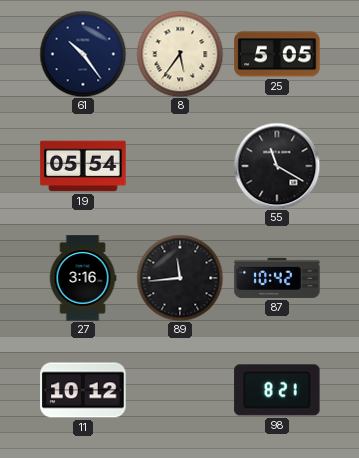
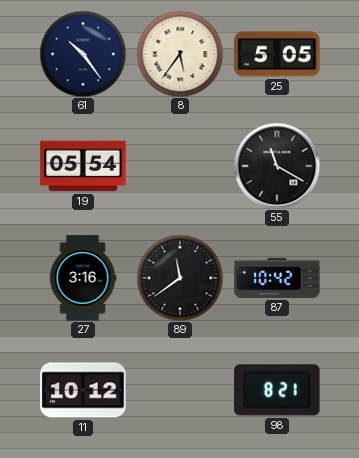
89: 11:44 -> 11:39
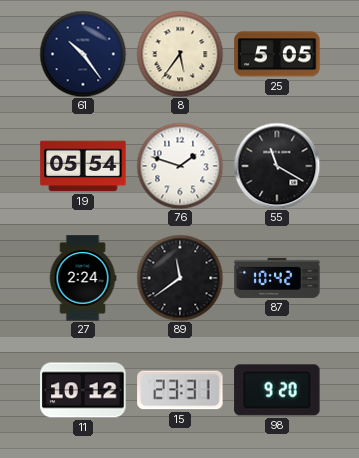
76: none -> 1:48
27: 3:16 -> 2:24
15: none -> 23:31
98: 8:21 -> 9:20
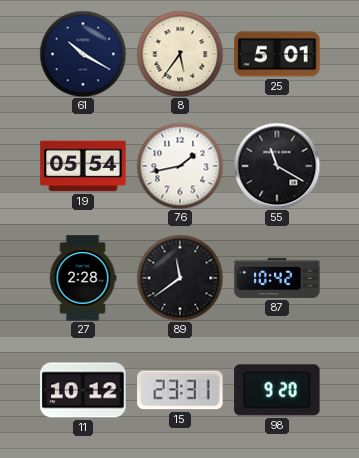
61: 10:24 -> 10:20
25: 5:05 -> 5:01
76: 1:48 -> 1:43
27: 2:24 -> 2:28
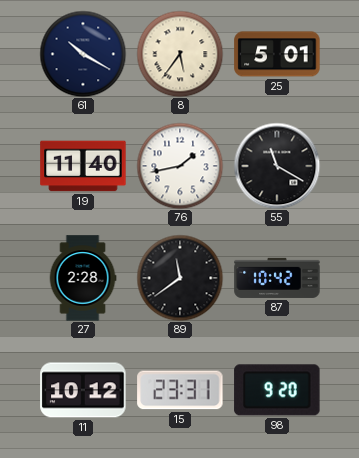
19: 05:54 -> 11:40
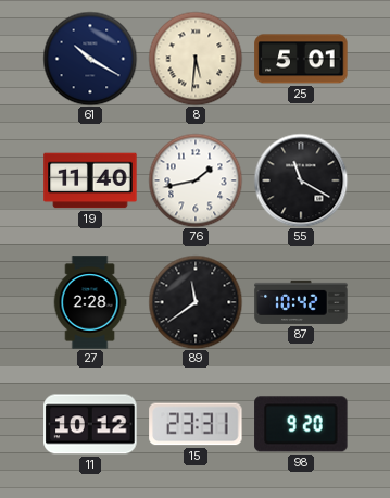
8: 5:36 -> 5:31
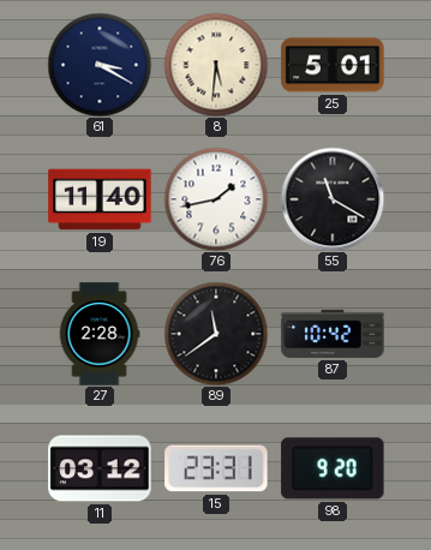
61: 10:20 -> 3:20
11: 10:12 -> 03:12
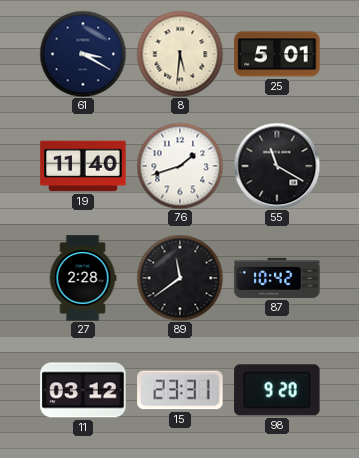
76: 1:43 -> 1:42
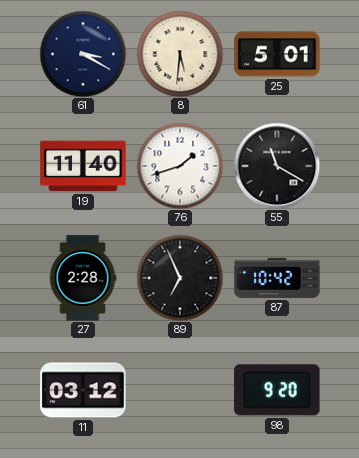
89: 11:39 -> 6:56
15: 23:31 -> none
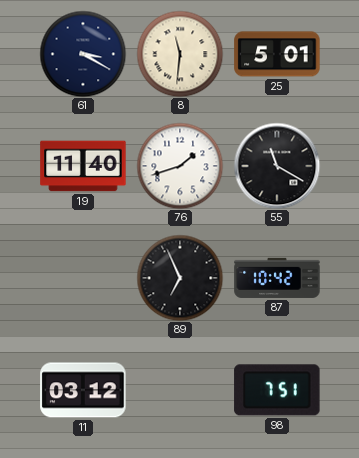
8: 5:31 -> 11:31
27: 2:28 -> none
98: 9:20 -> 7:51
